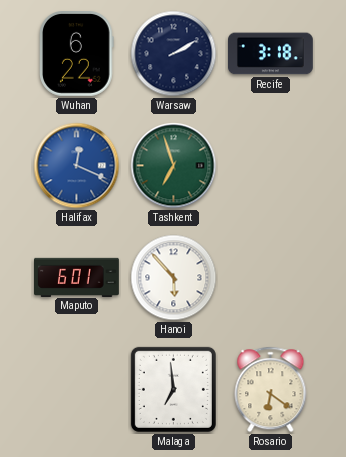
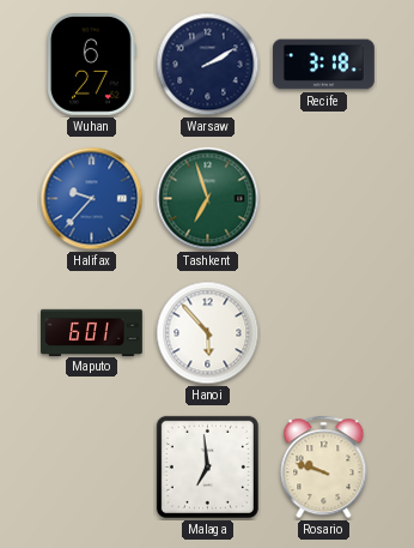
Wuhan: 6:22 -> 6:27
Halifax: 12:19 -> 9:37
Rosario: 6:21 -> 9:48
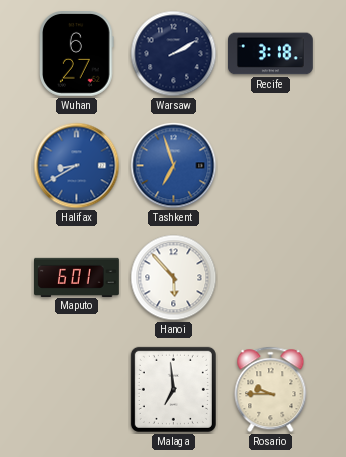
Halifax: 9:37 -> 8:40
Tashkent dial: green -> blue
Rosario: 9:48 -> 9:45
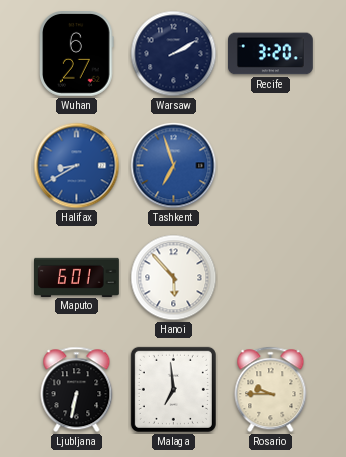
Recife: 3:18 -> 3:20
Ljubljana: none -> 6:32
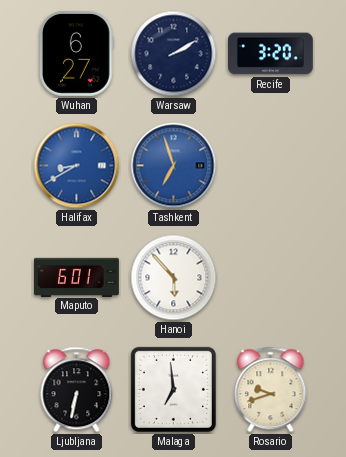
Rosario: 9:45 -> 9:42
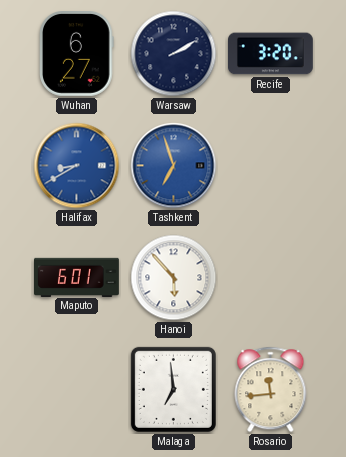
Ljubljana: 6:32 -> none
Rosario: 9:42 -> 11:44
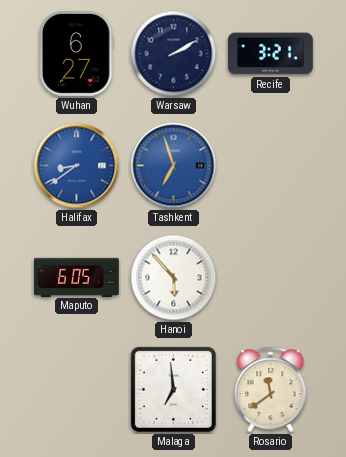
Recife: 3:20 -> 3:21
Halifax: 8:40 -> 8:39
Maputo: 6:01 -> 6:05
Rosario: 11:44 -> 11:39
